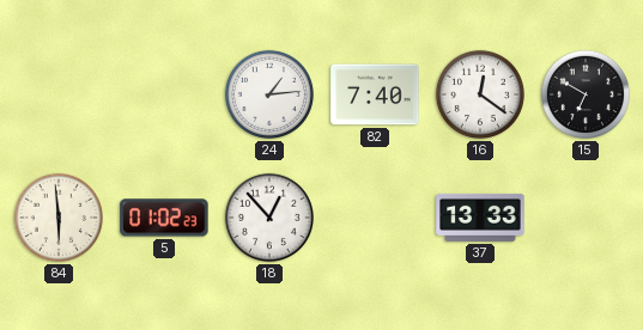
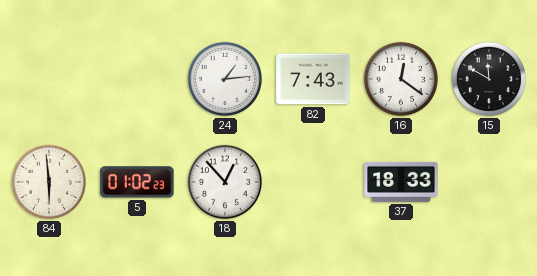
82: 7:40 -> 7:43
15: 6:50 -> 11:50
37: 13:33 -> 18:33
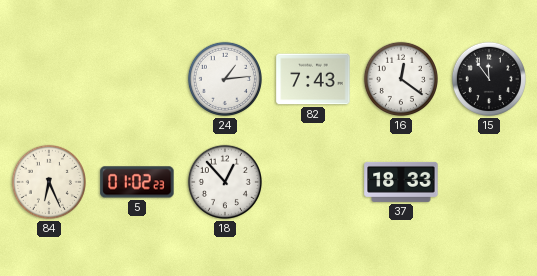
15: 11:50 -> 11:54
84: 5:59 -> 6:26
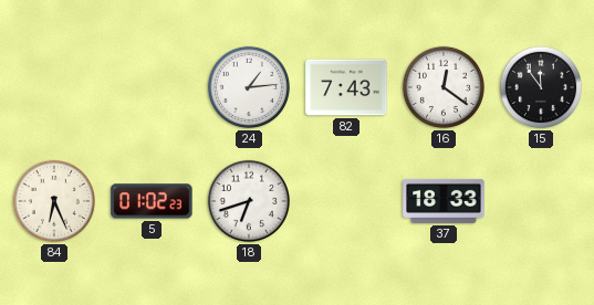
18: 12:53 -> 6:42
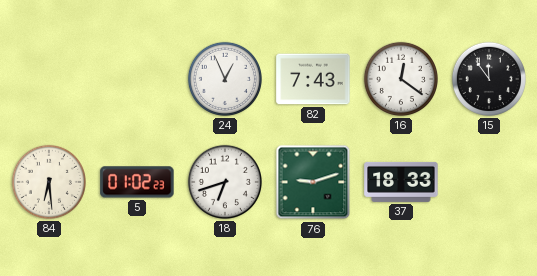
24: 1:14 -> 12:56
84: 6:26 -> 6:29
76: none -> 9:12
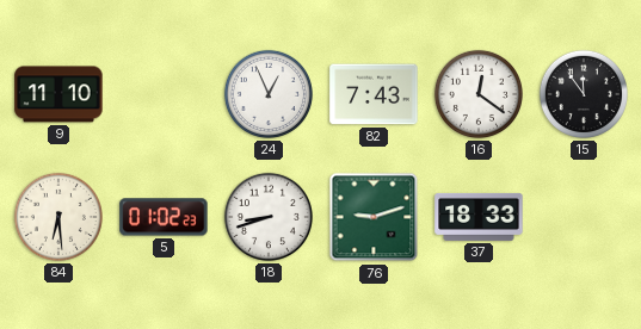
9: none -> 11:10
18: 6:42 -> 8:42
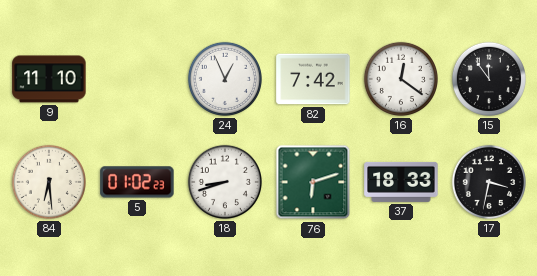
82: 7:43 -> 7:42
76: 9:12 -> 6:12
17: none -> 3:32
